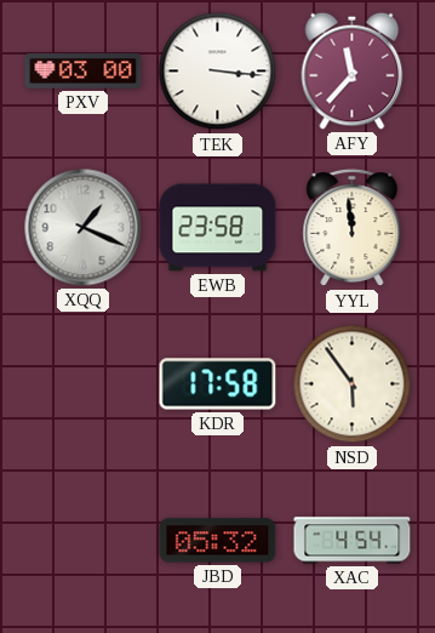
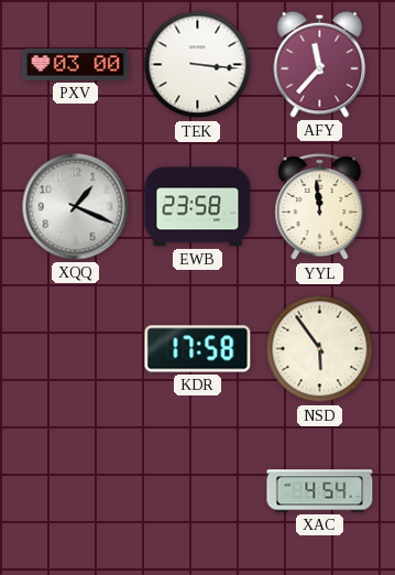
JBD: 05:32 -> none
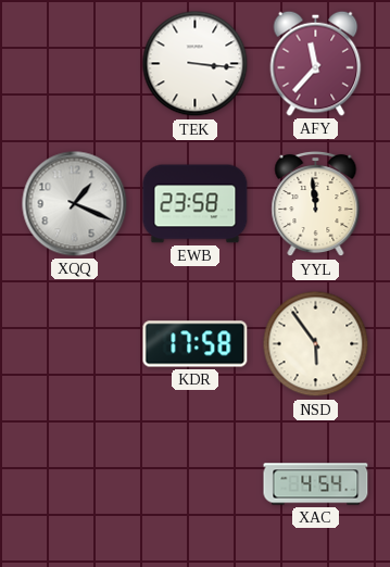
PXV: 03:00 -> none
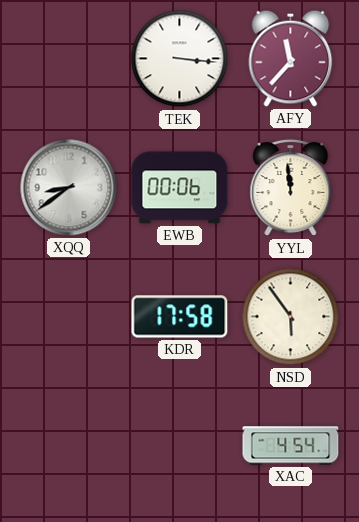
XQQ: 1:19 -> 8:39
EWB: 23:58 -> 00:06
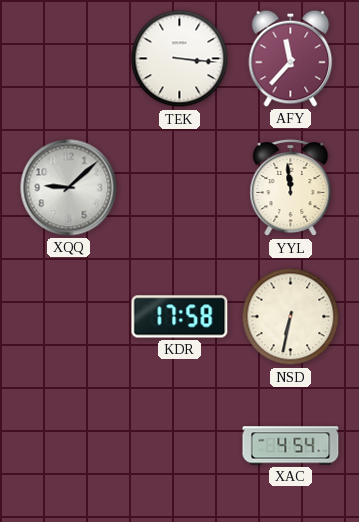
XQQ: 8:39 -> 9:08
EWB: 00:06 -> none
NSD: 5:54 -> 6:32
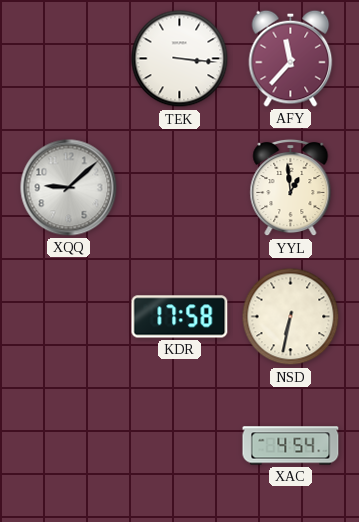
YYL: 11:59 -> 12:59
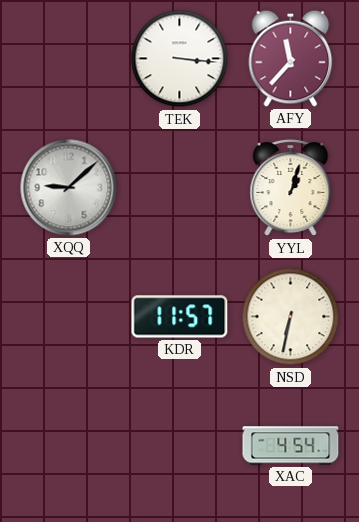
YYL: 12:59 -> 1:03
KDR: 17:58 -> 11:57
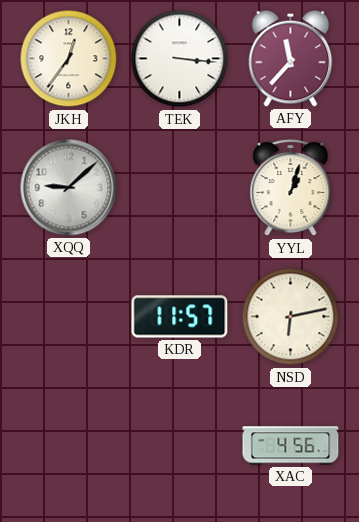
JKH: none -> 12:36
NSD: 6:32 -> 6:13
XAC: 4:54 -> 4:56
